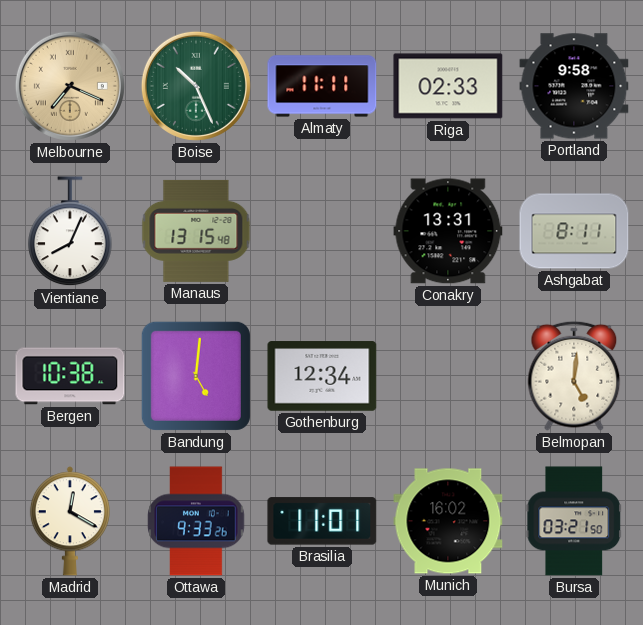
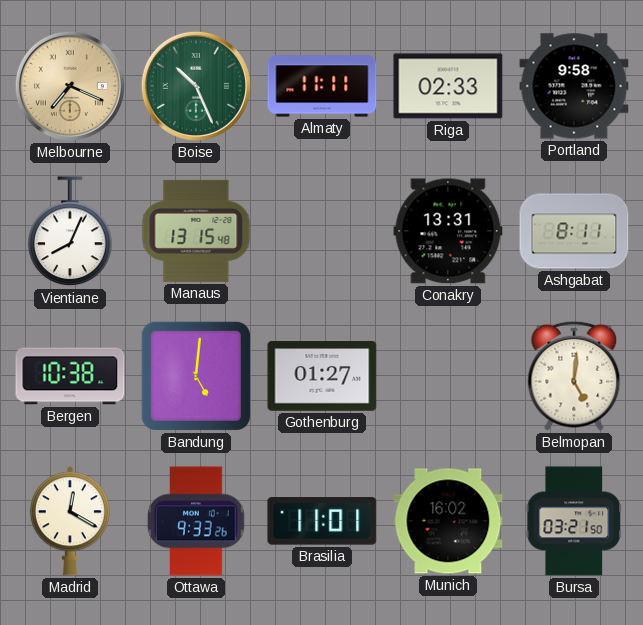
Gothenburg: 12:34 -> 01:27
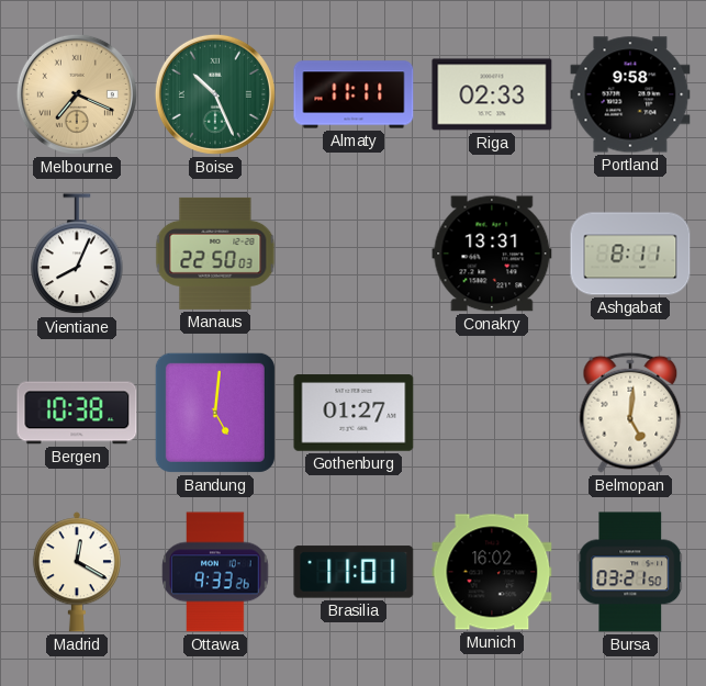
Manaus: 13:15 -> 22:50
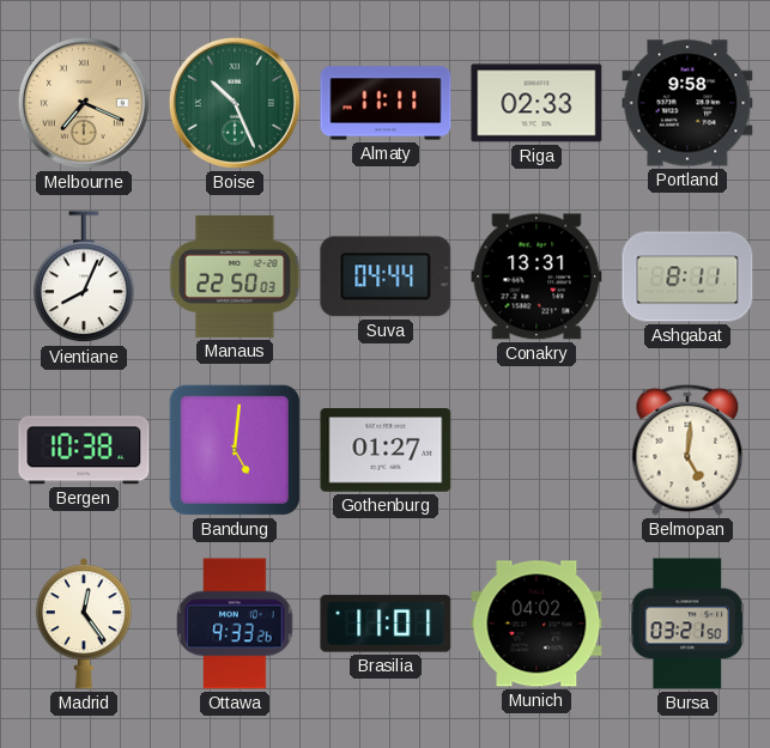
Suva: none -> 04:44
Madrid: 12:20 -> 12:24
Munich: 16:02 -> 04:02
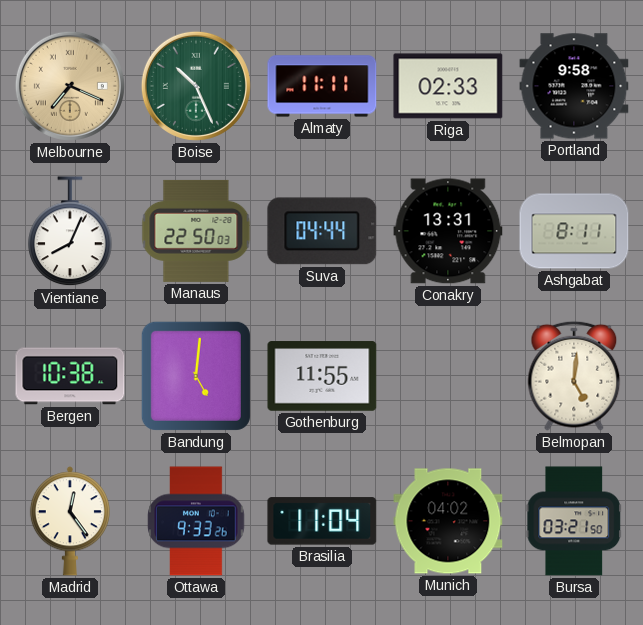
Gothenburg: 01:27 -> 11:55
Brasilia: 11:01 -> 11:04
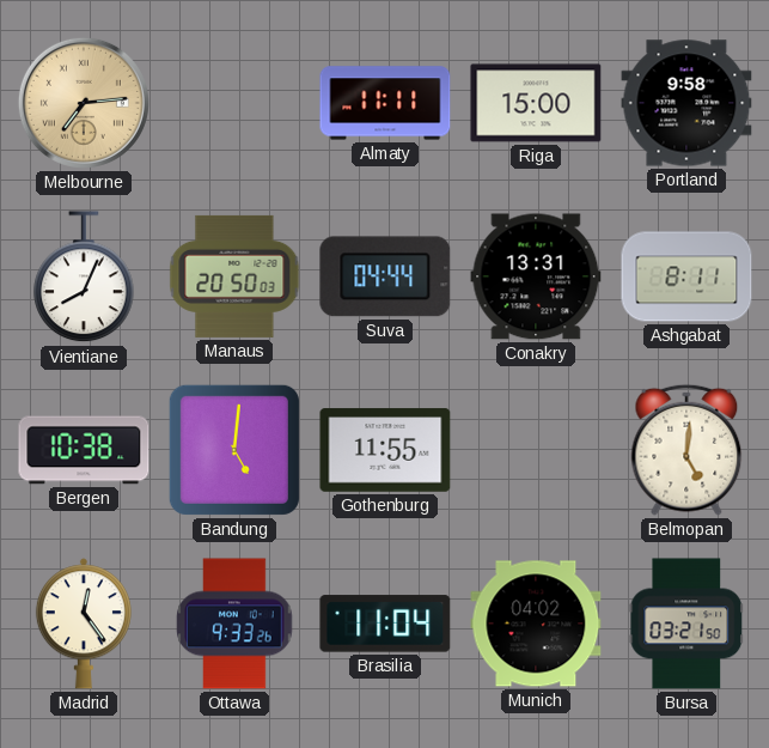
Melbourne: 7:19 -> 7:14
Boise: 10:26 -> none
Riga: 02:33 -> 15:00
Manaus: 22:50 -> 20:50
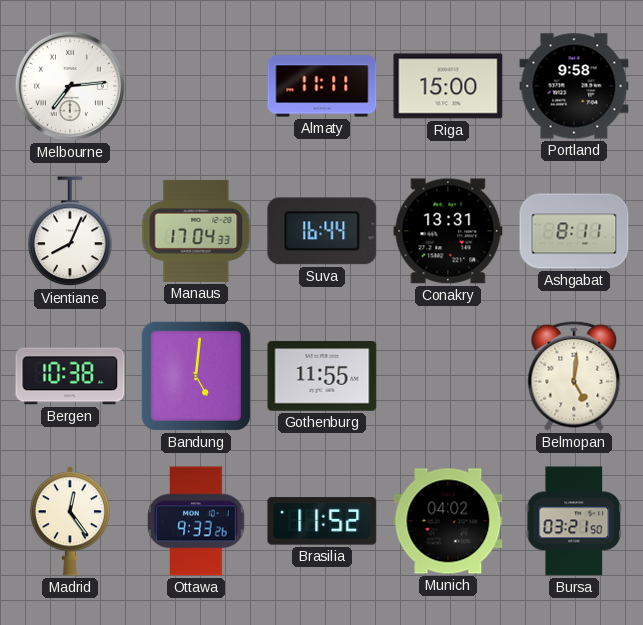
Melbourne dial: champagne -> white
Manaus: 20:50 -> 17:04
Suva: 04:44 -> 16:44
Brasilia: 11:04 -> 11:52
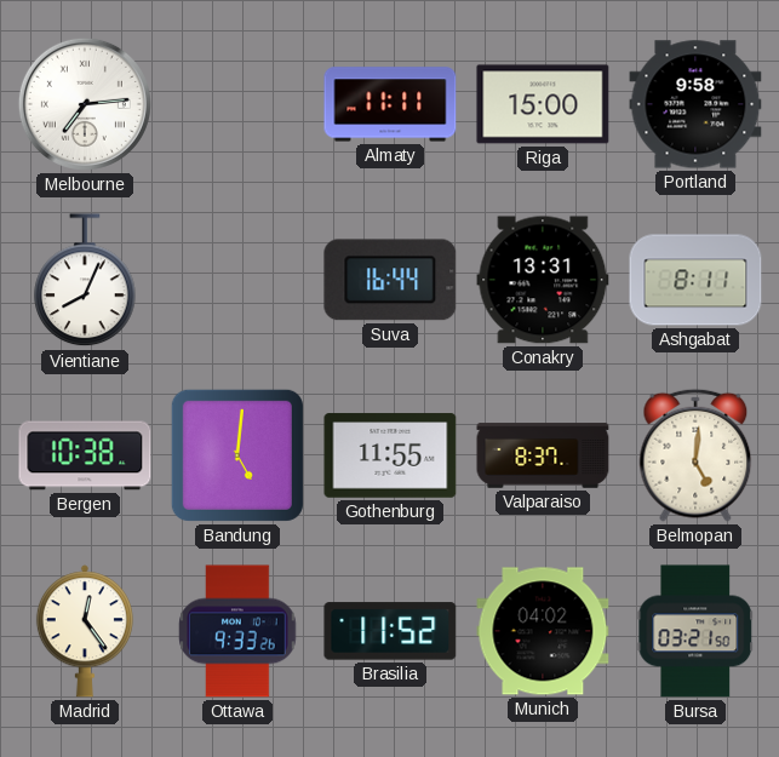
Manaus: 17:04 -> none
Valparaiso: none -> 8:37
